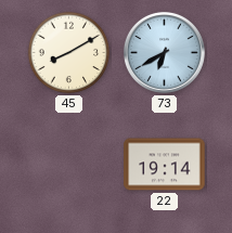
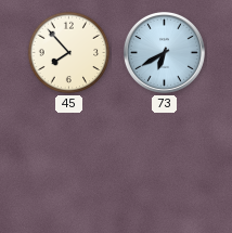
45: 8:10 -> 7:53
22: 19:14 -> none
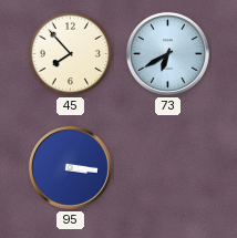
95: none -> 3:16
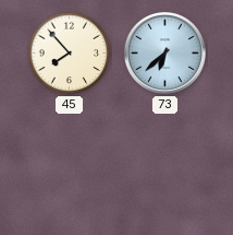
73: 6:40 -> 6:38
95: 3:16 -> none
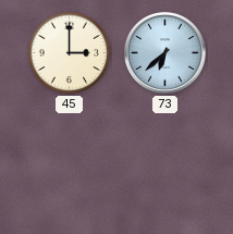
45: 7:53 -> 3:00
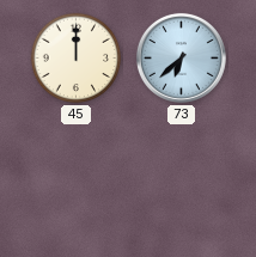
45: 3:00 -> 12:00
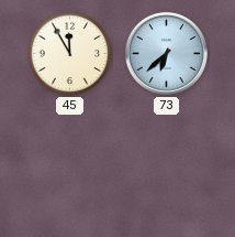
45: 12:00 -> 11:55
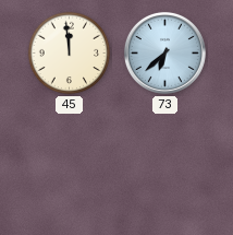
45: 11:55 -> 11:59
